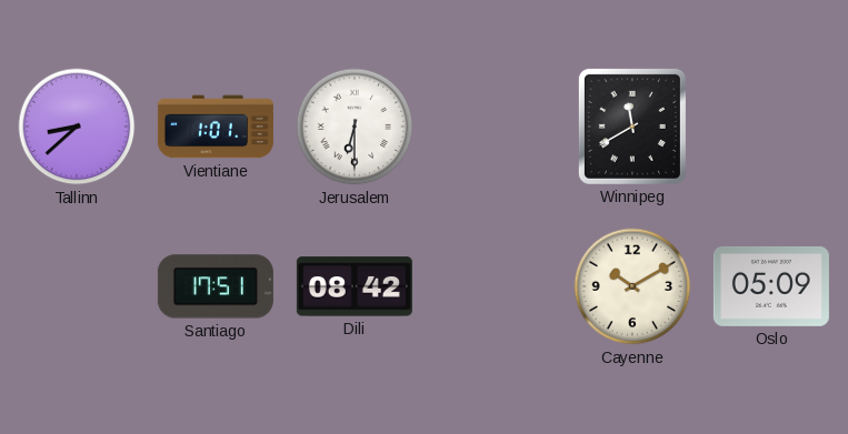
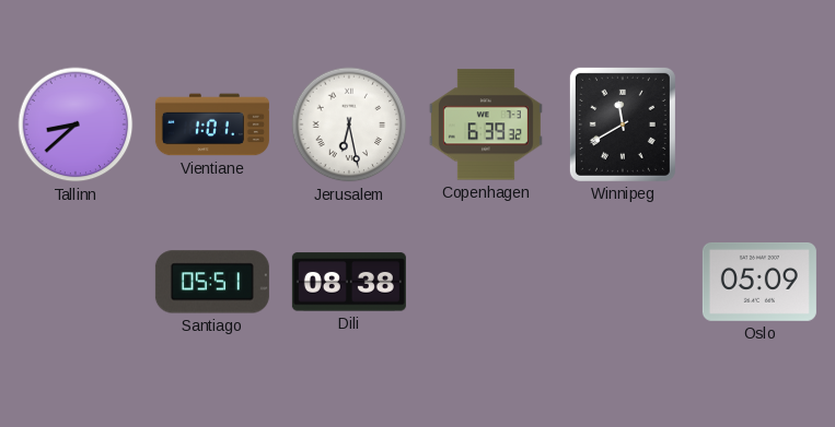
Jerusalem: 6:30 -> 6:28
Copenhagen: none -> 6:39
Santiago: 17:51 -> 05:51
Dili: 08:42 -> 08:38
Cayenne: 10:10 -> none
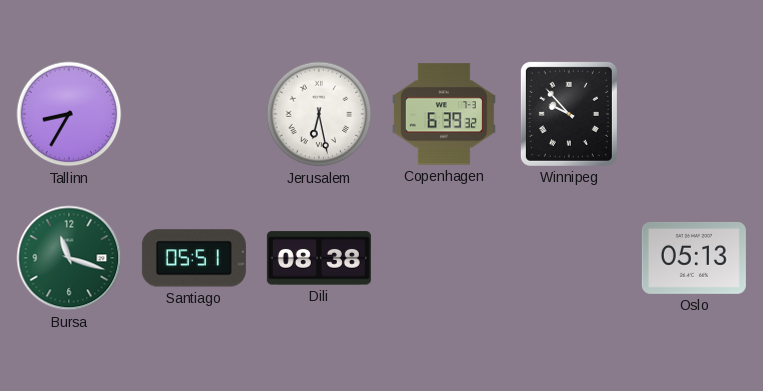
Tallinn: 8:38 -> 8:35
Vientiane: 1:01 -> none
Winnipeg: 11:40 -> 9:53
Bursa: none -> 11:18
Oslo: 05:09 -> 05:13
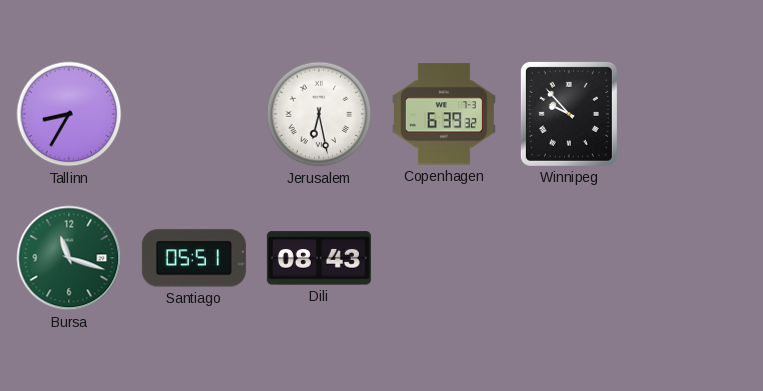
Dili: 08:38 -> 08:43
Oslo: 05:13 -> none
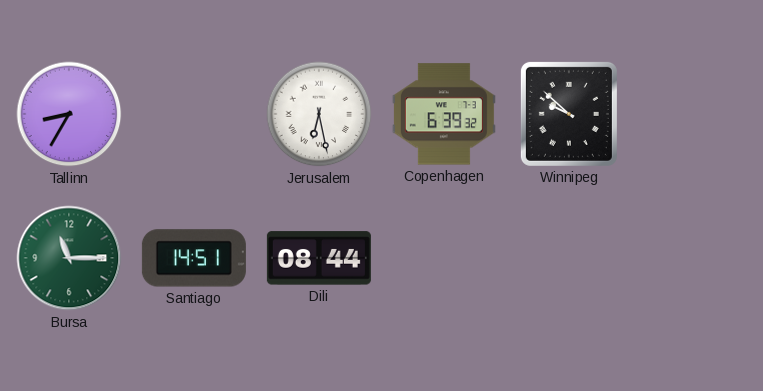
Winnipeg: 9:53 -> 9:52
Bursa: 11:18 -> 11:15
Santiago: 05:51 -> 14:51
Dili: 08:43 -> 08:44
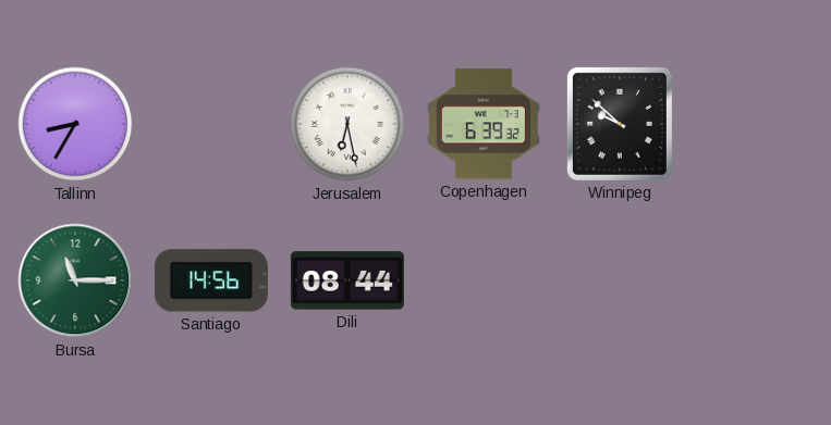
Santiago: 14:51 -> 14:56
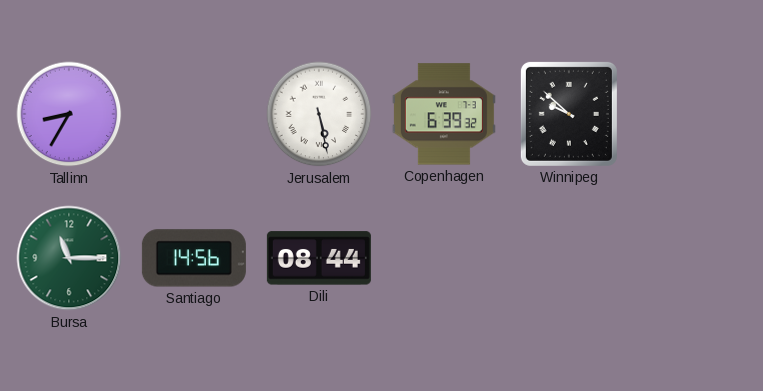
Jerusalem: 6:28 -> 5:28
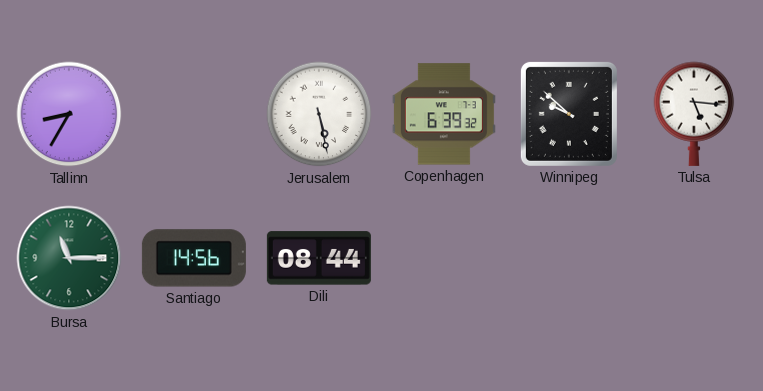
Tulsa: none -> 5:16
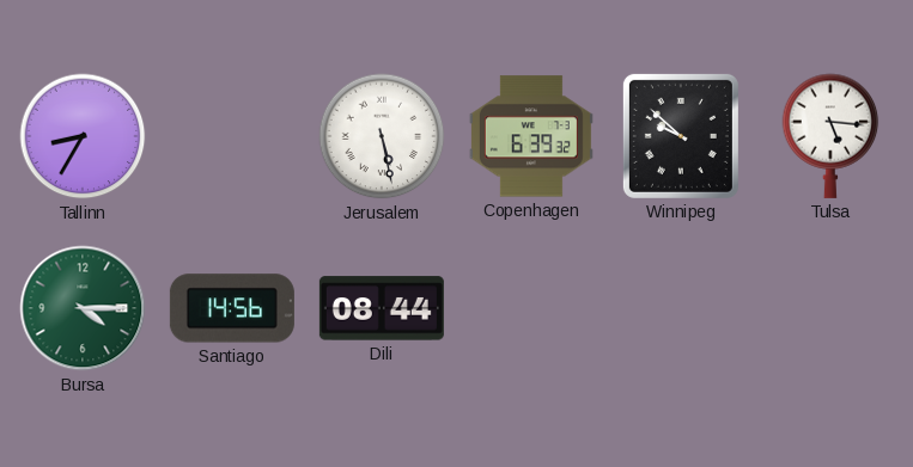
Bursa: 11:15 -> 4:15
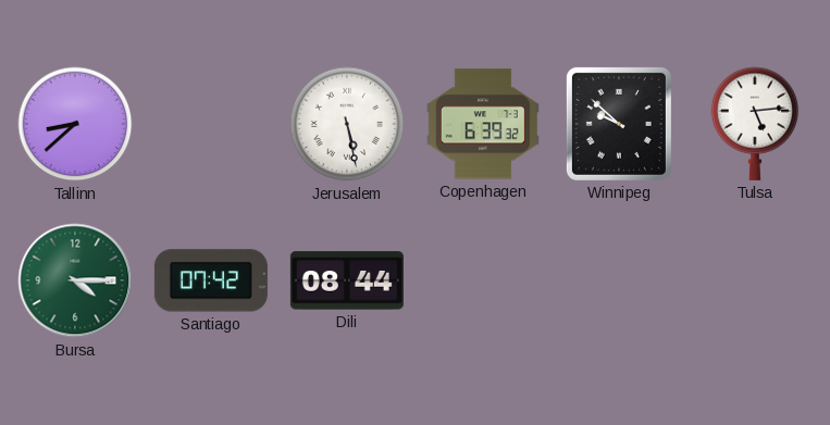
Tallinn: 8:35 -> 8:38
Tulsa: 5:16 -> 5:14
Santiago: 14:56 -> 07:42
